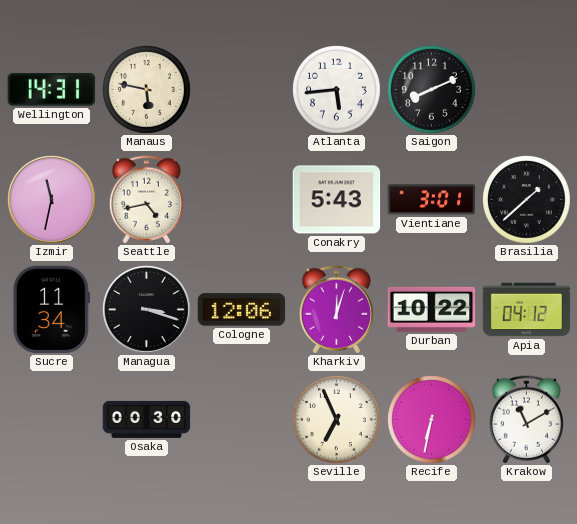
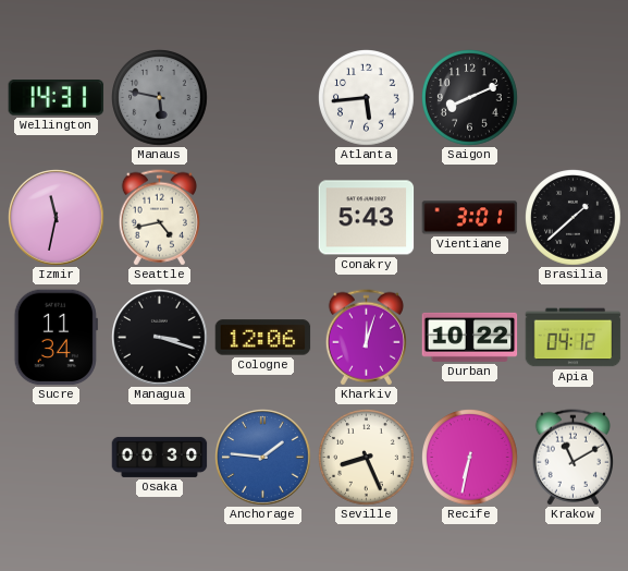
Manaus dial: cream -> grey
Anchorage: none -> 1:46
Seville: 6:56 -> 8:26
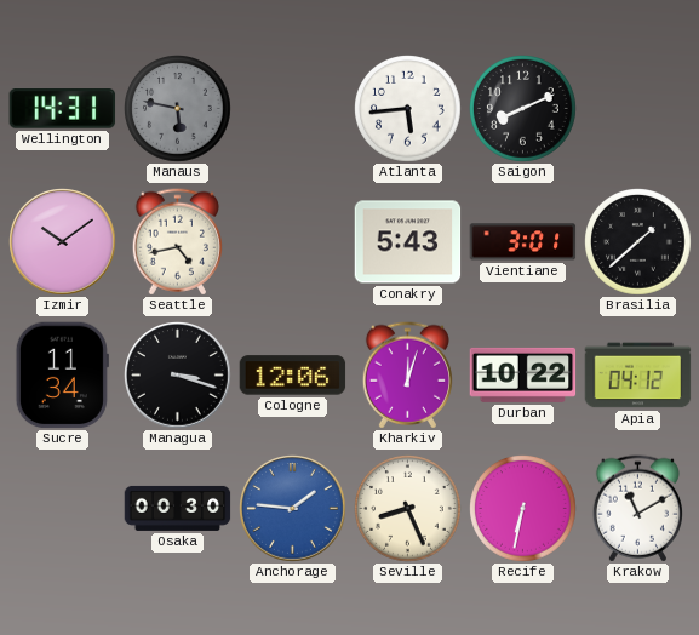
Izmir: 11:32 -> 10:09
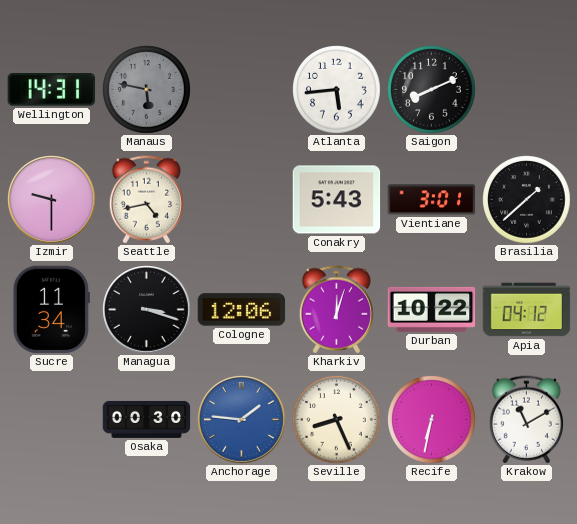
Izmir: 10:09 -> 9:30
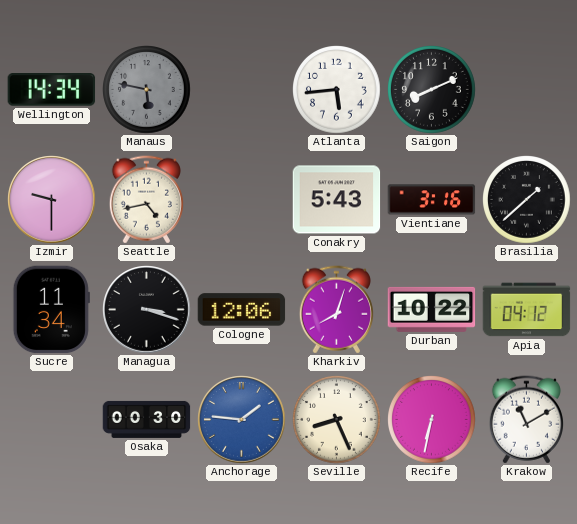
Wellington: 14:31 -> 14:34
Vientiane: 3:01 -> 3:16
Kharkiv: 12:03 -> 8:03
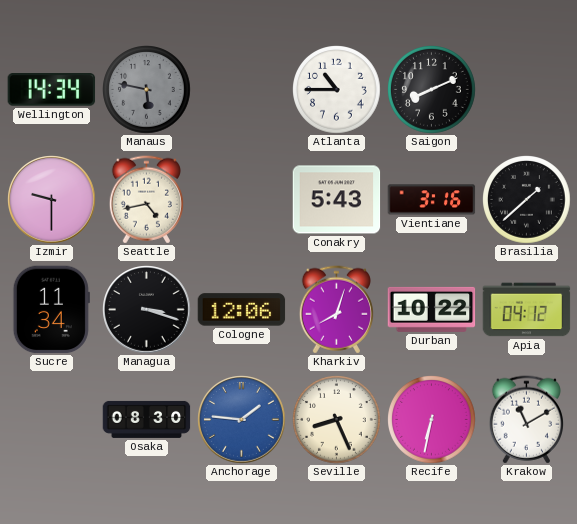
Atlanta: 5:44 -> 10:45
Osaka: 00:30 -> 08:30
